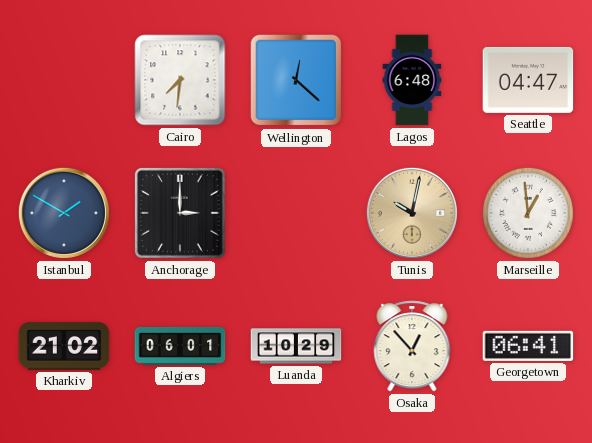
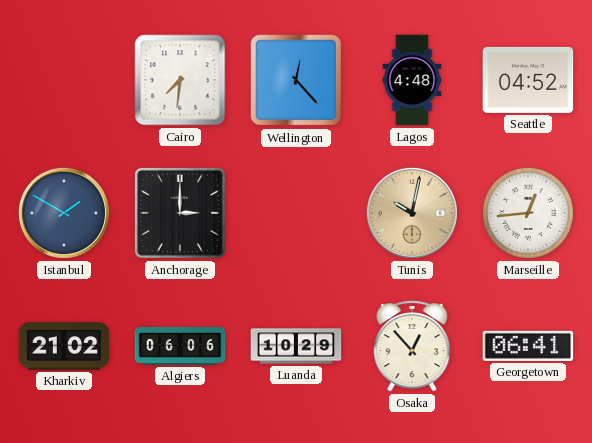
Wellington: 12:22 -> 12:23
Lagos: 6:48 -> 4:48
Seattle: 04:47 -> 04:52
Marseille: 12:59 -> 12:44
Algiers: 06:01 -> 06:06
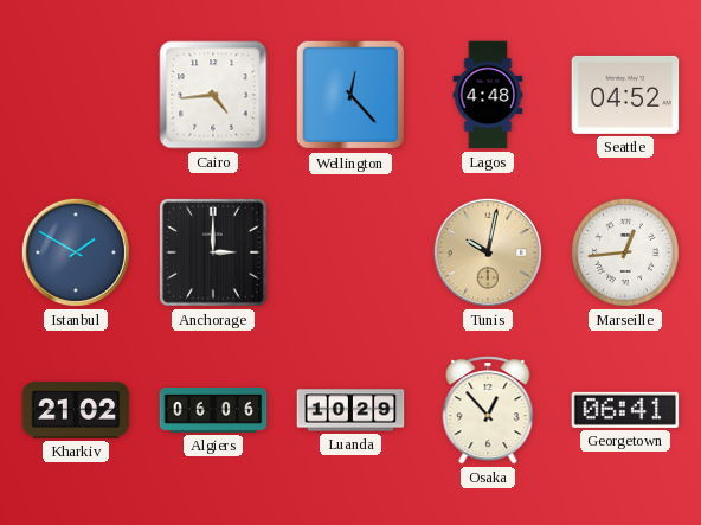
Cairo: 7:31 -> 4:44
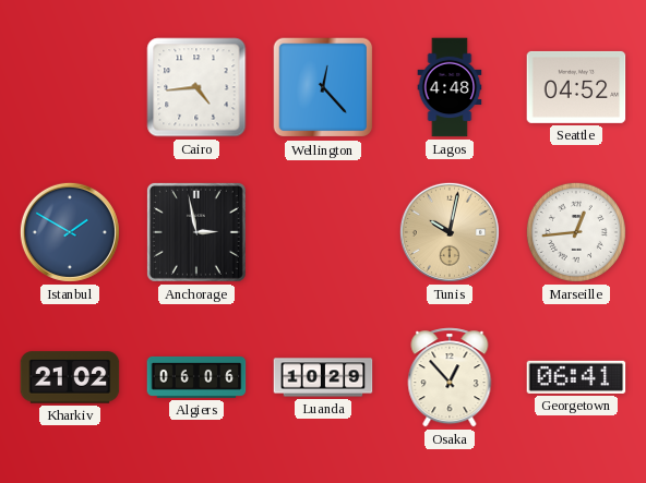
Anchorage: 3:00 -> 2:58
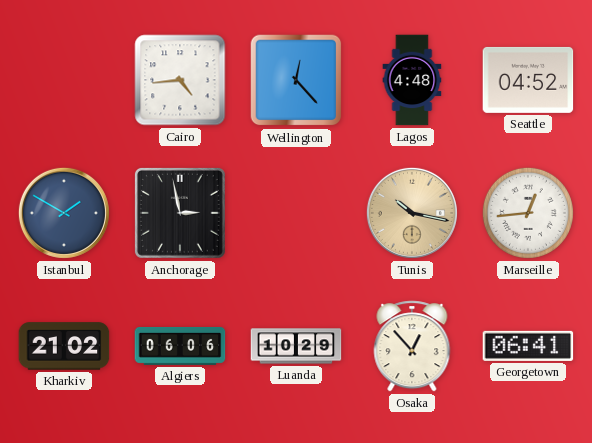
Tunis: 10:02 -> 10:17
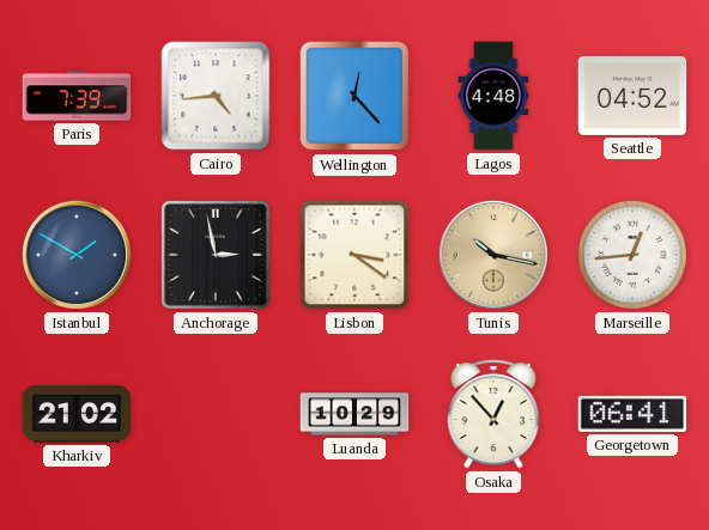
Paris: none -> 7:39
Lisbon: none -> 3:21
Algiers: 06:06 -> none
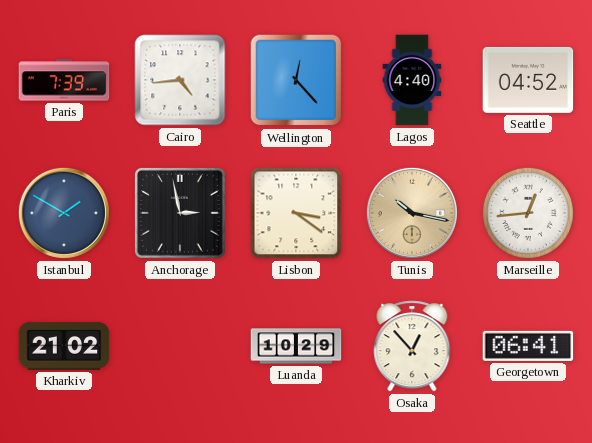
Lagos: 4:48 -> 4:40
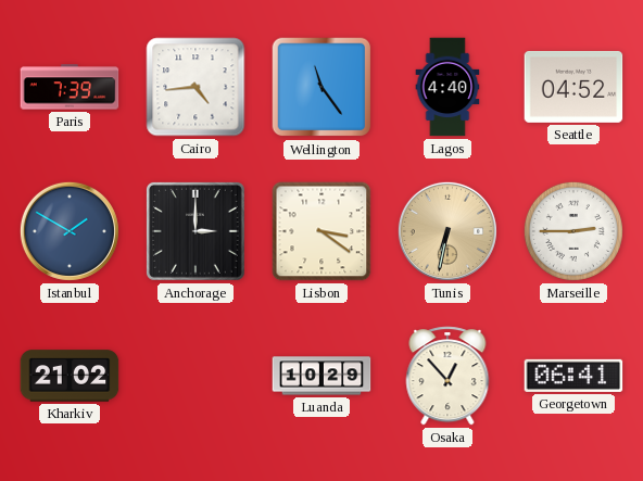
Wellington: 12:23 -> 11:24
Anchorage: 2:58 -> 3:00
Tunis: 10:17 -> 6:32
Marseille: 12:44 -> 2:45
